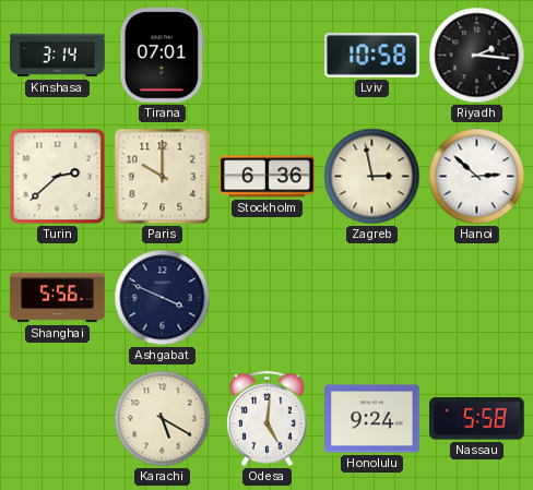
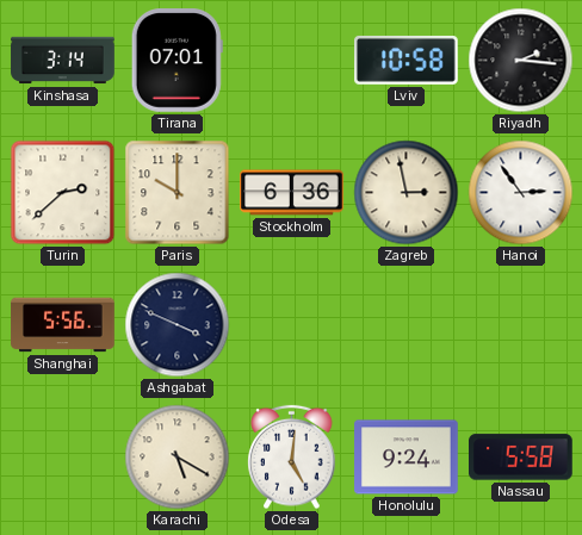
Hanoi: 2:52 -> 2:54
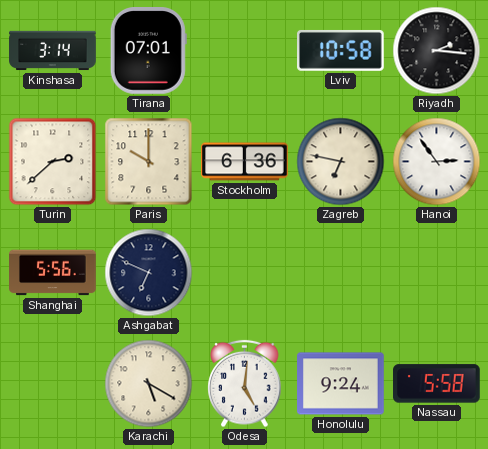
Zagreb: 2:58 -> 6:47
Ashgabat: 3:49 -> 6:49
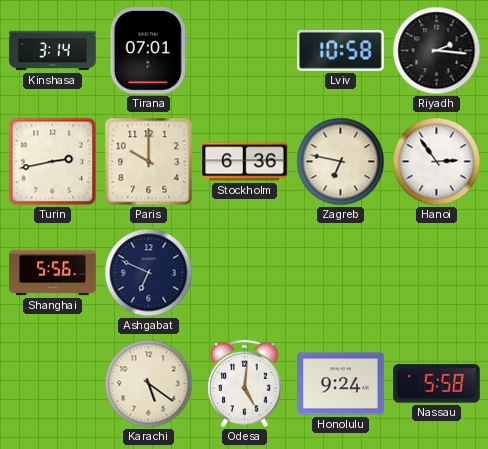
Turin: 2:38 -> 2:43
Karachi: 5:20 -> 5:21
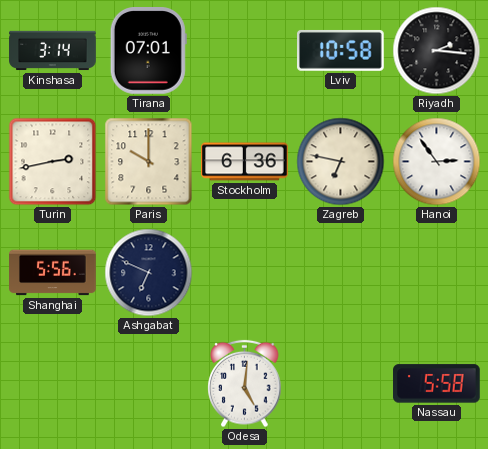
Karachi: 5:21 -> none
Honolulu: 9:24 -> none
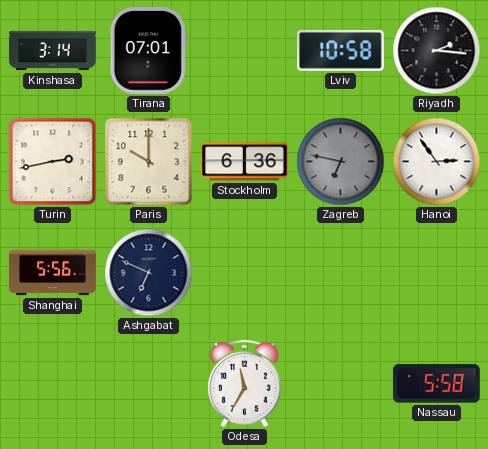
Zagreb dial: cream -> grey
Odesa: 5:01 -> 11:35
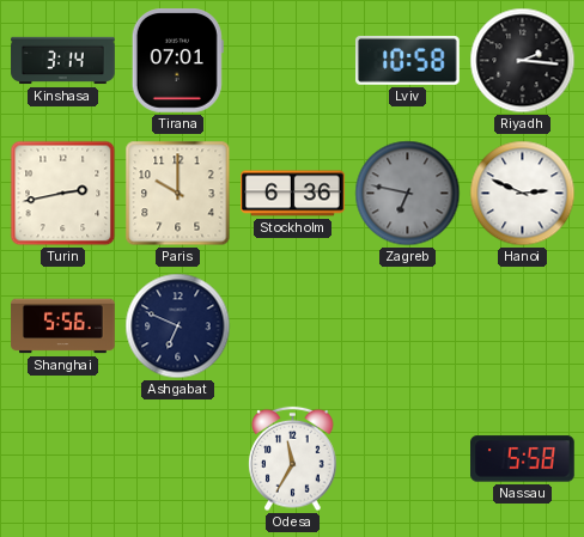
Hanoi: 2:54 -> 2:49
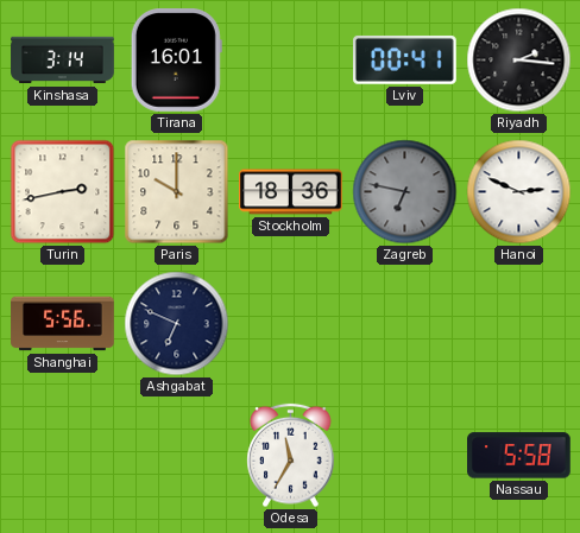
Tirana: 07:01 -> 16:01
Lviv: 10:58 -> 00:41
Stockholm: 6:36 -> 18:36
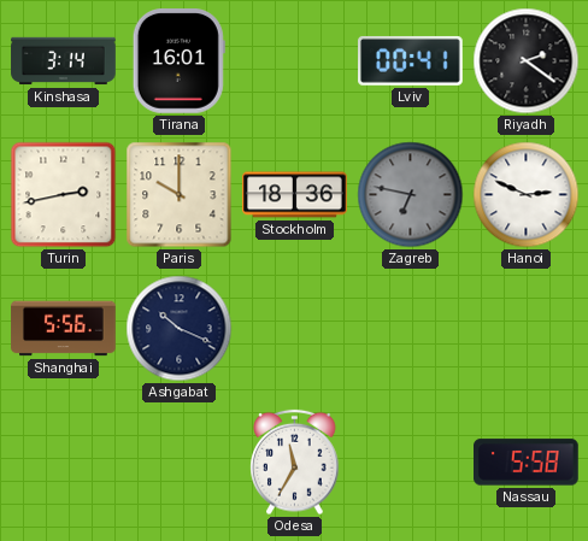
Riyadh: 2:16 -> 2:21
Ashgabat: 6:49 -> 10:19
